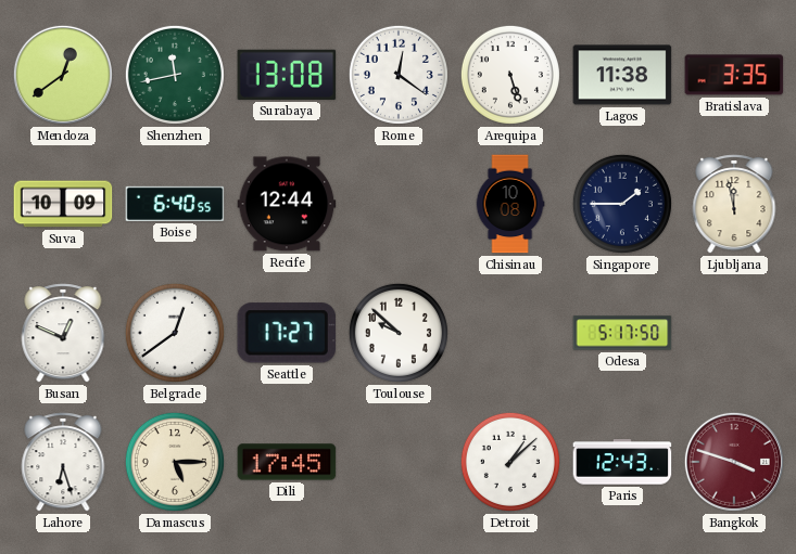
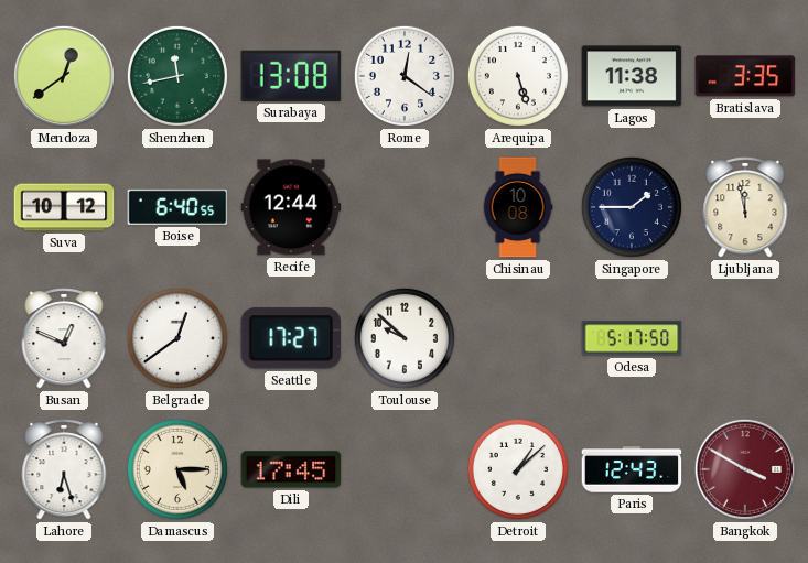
Suva: 10:09 -> 10:12
Bangkok: 3:48 -> 3:50
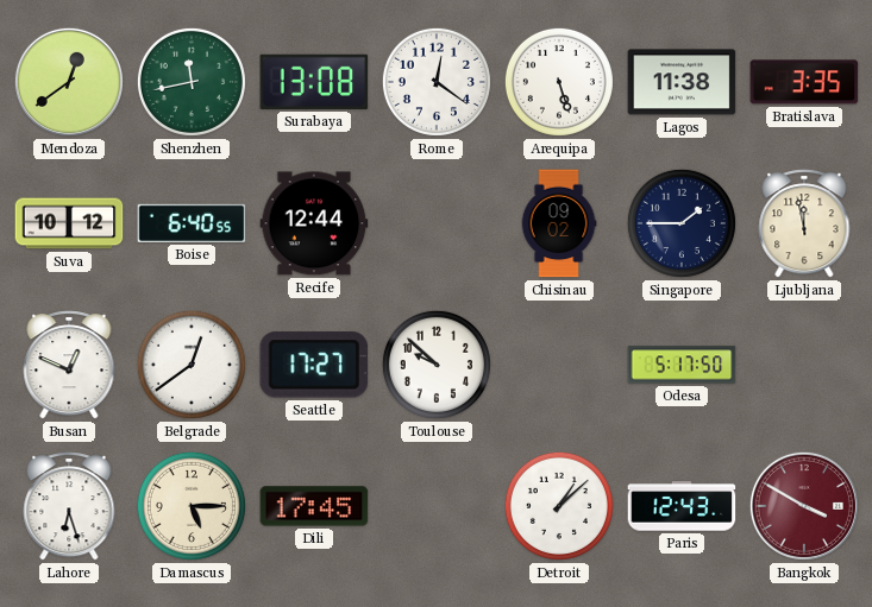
Chisinau: 10:08 -> 09:02
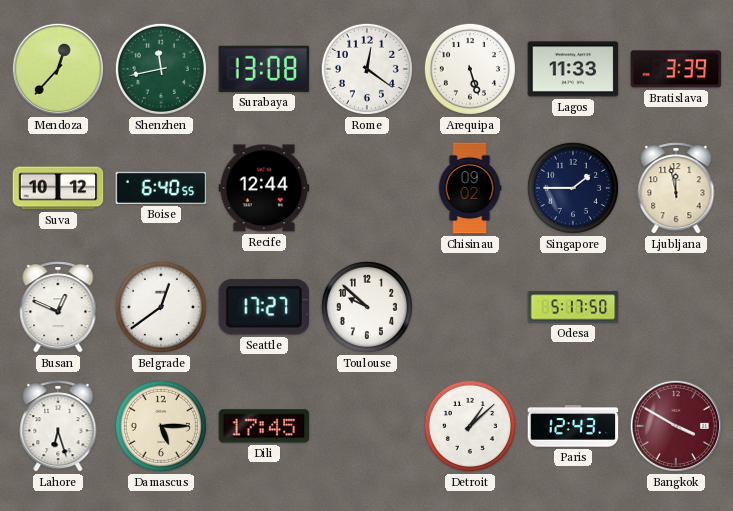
Mendoza: 12:39 -> 12:37
Lagos: 11:38 -> 11:33
Bratislava: 3:35 -> 3:39
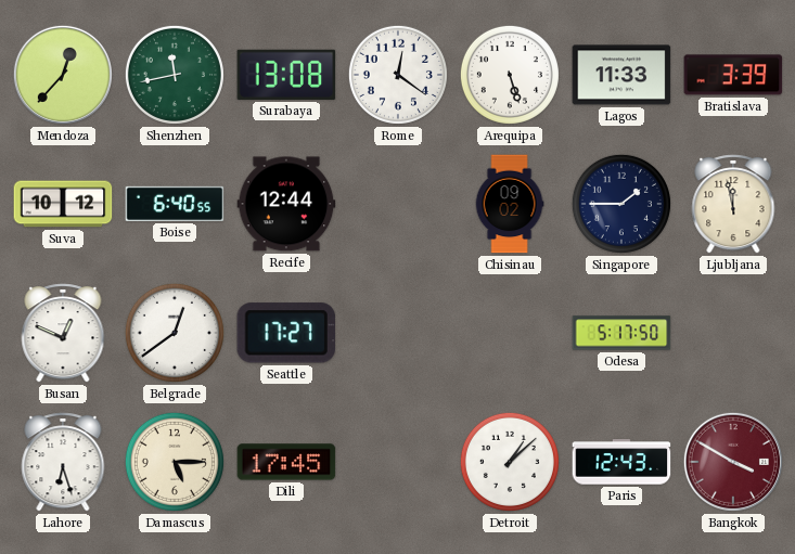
Toulouse: 9:52 -> none
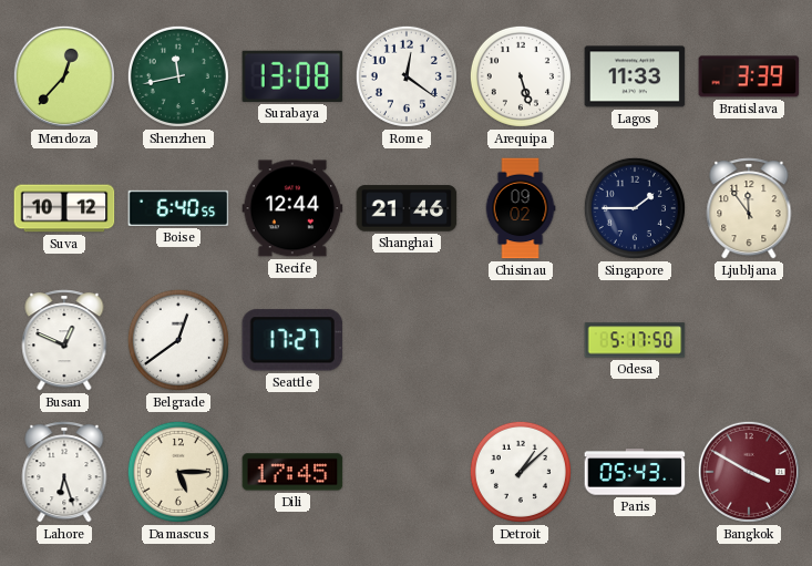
Shanghai: none -> 21:46
Ljubljana: 11:58 -> 11:54
Paris: 12:43 -> 05:43
